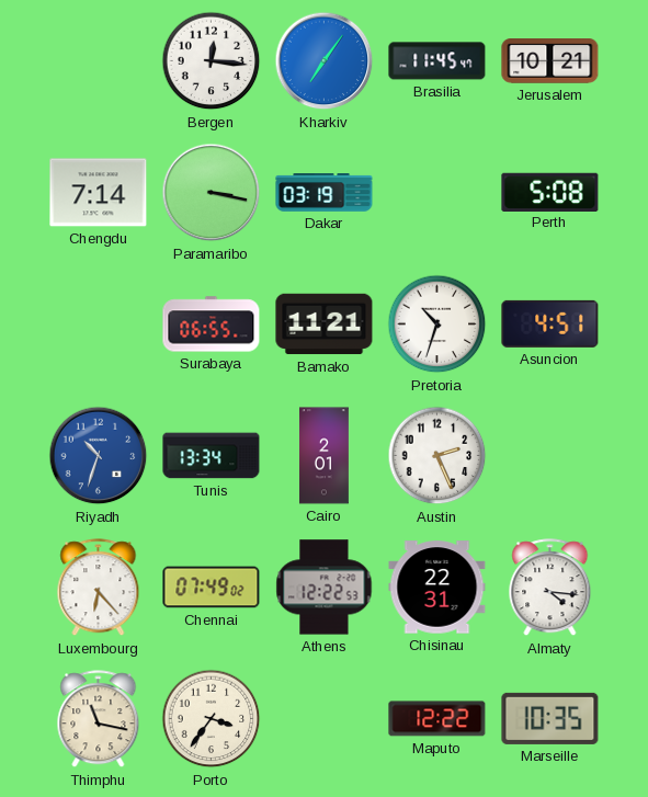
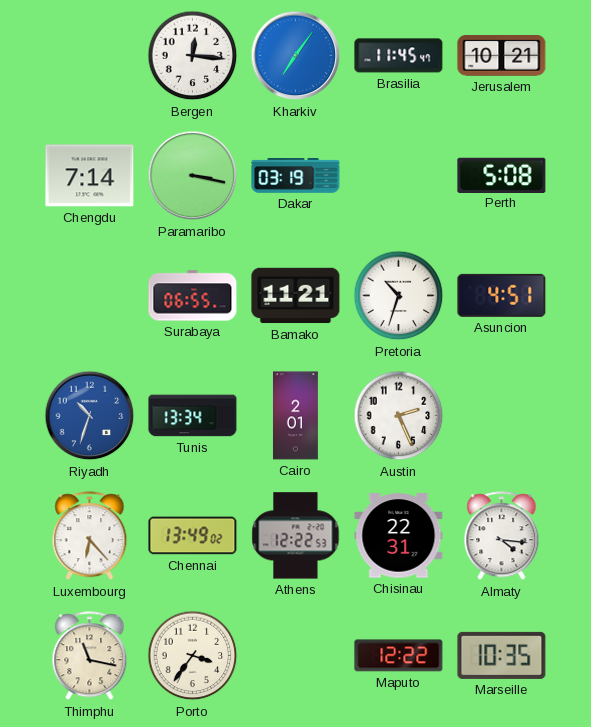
Chennai: 07:49 -> 13:49
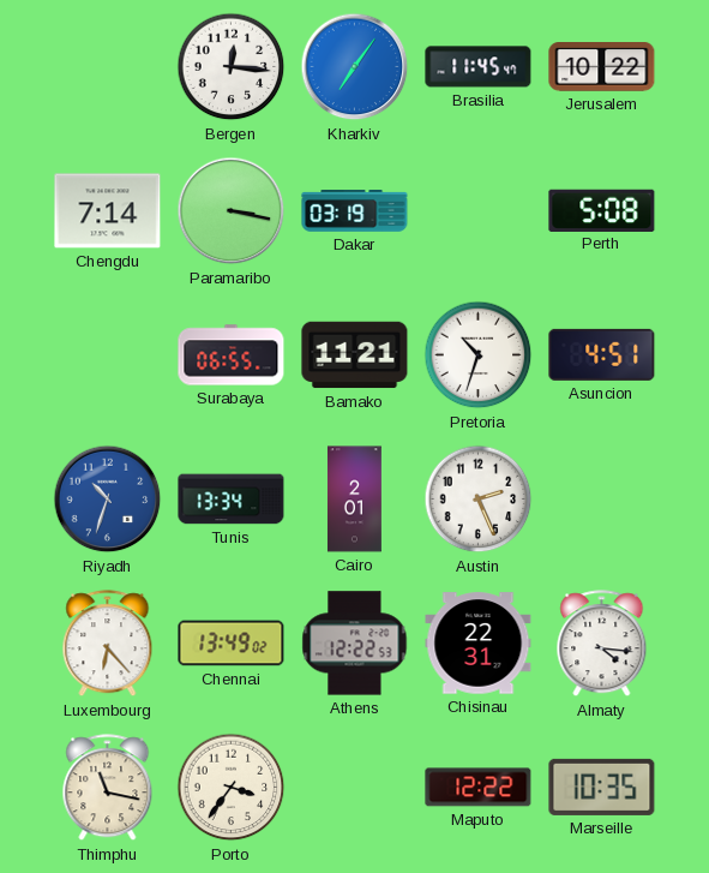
Jerusalem: 10:21 -> 10:22
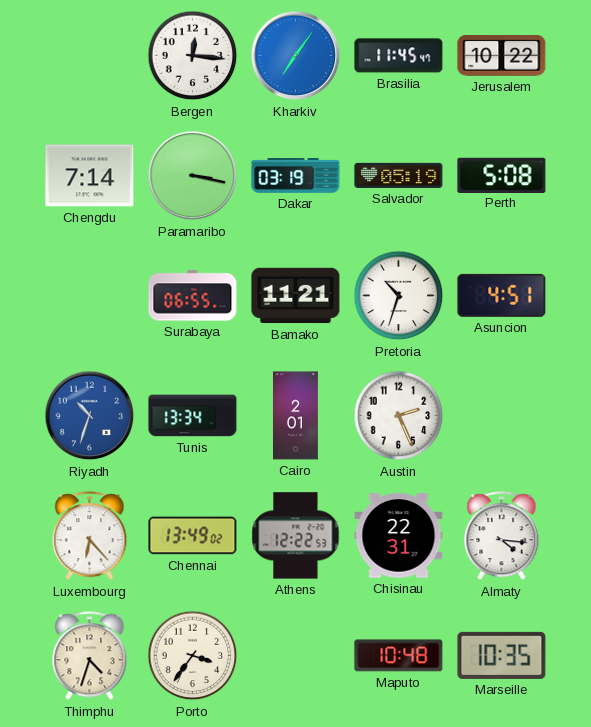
Salvador: none -> 05:19
Thimphu: 11:17 -> 4:33
Maputo: 12:22 -> 10:48
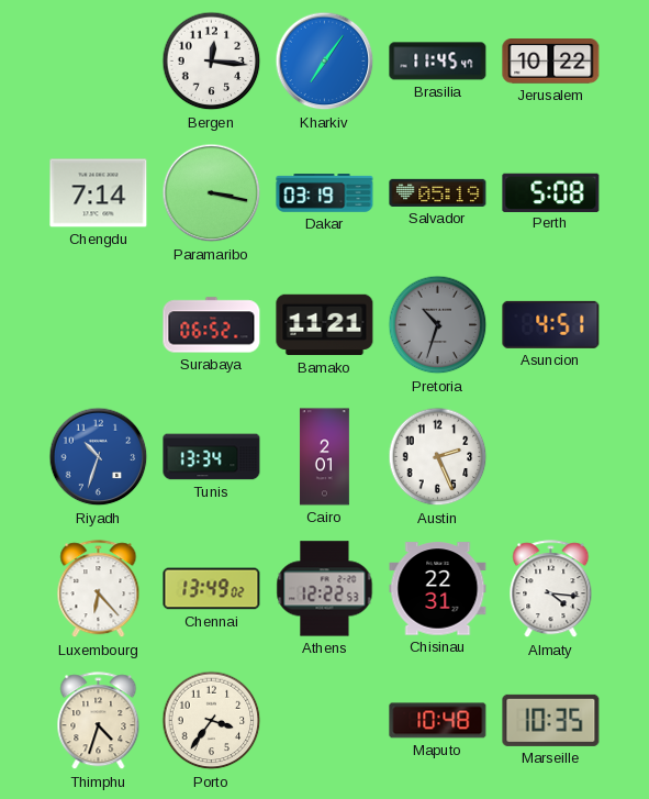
Surabaya: 06:55 -> 06:52
Pretoria dial: white -> grey
